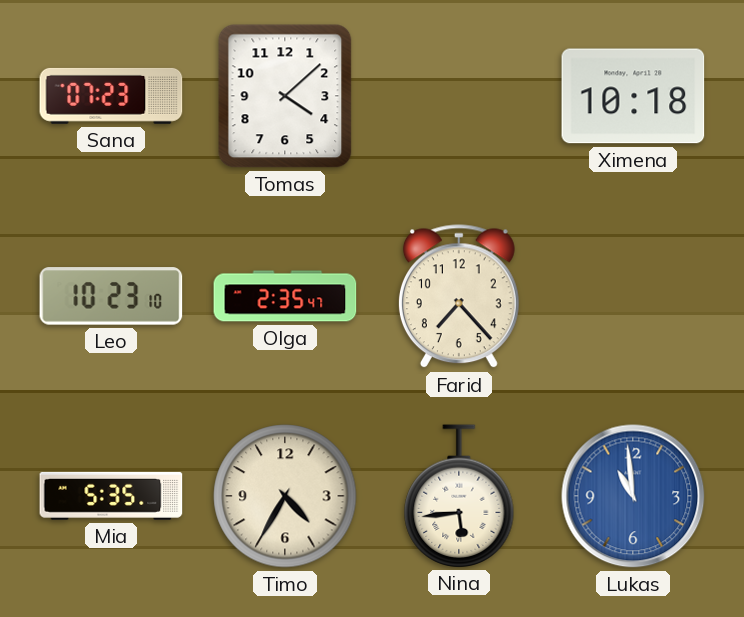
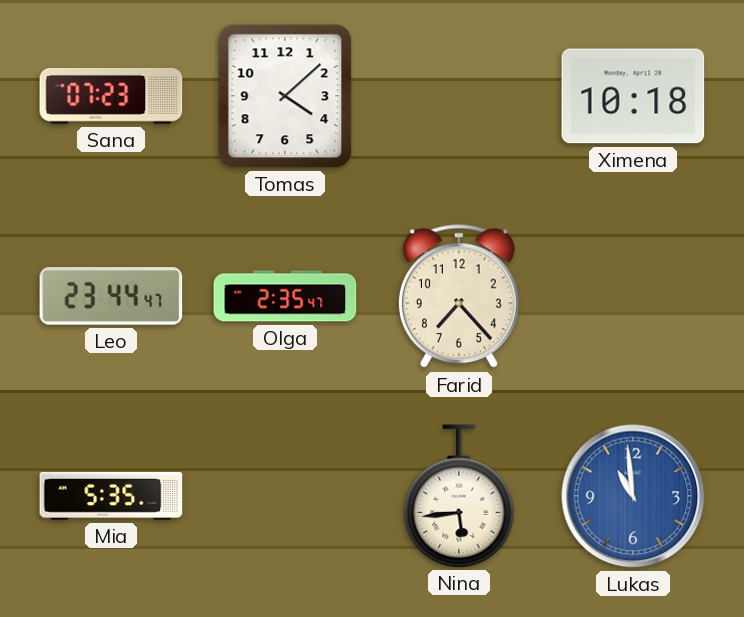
Leo: 10:23 -> 23:44
Timo: 4:35 -> none
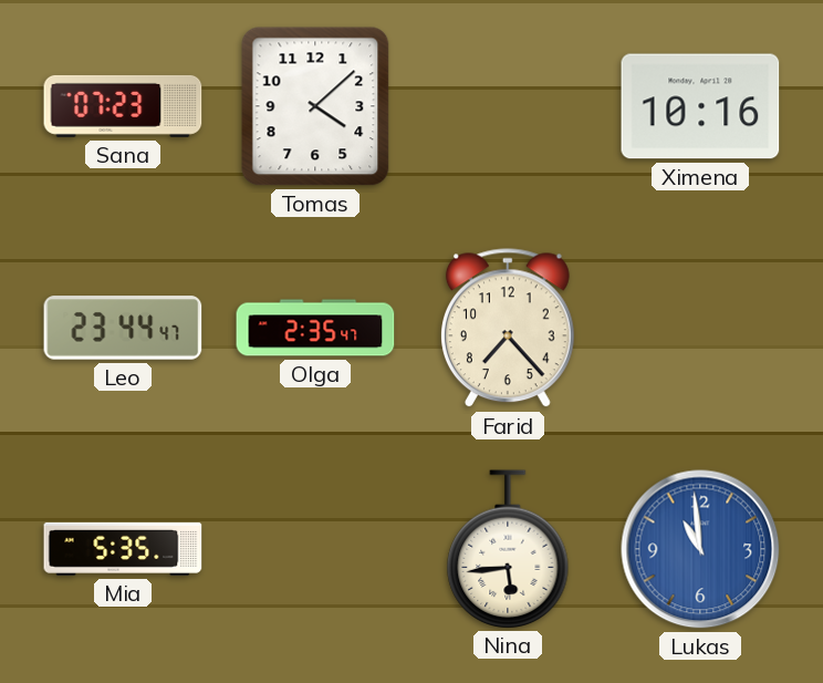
Ximena: 10:18 -> 10:16
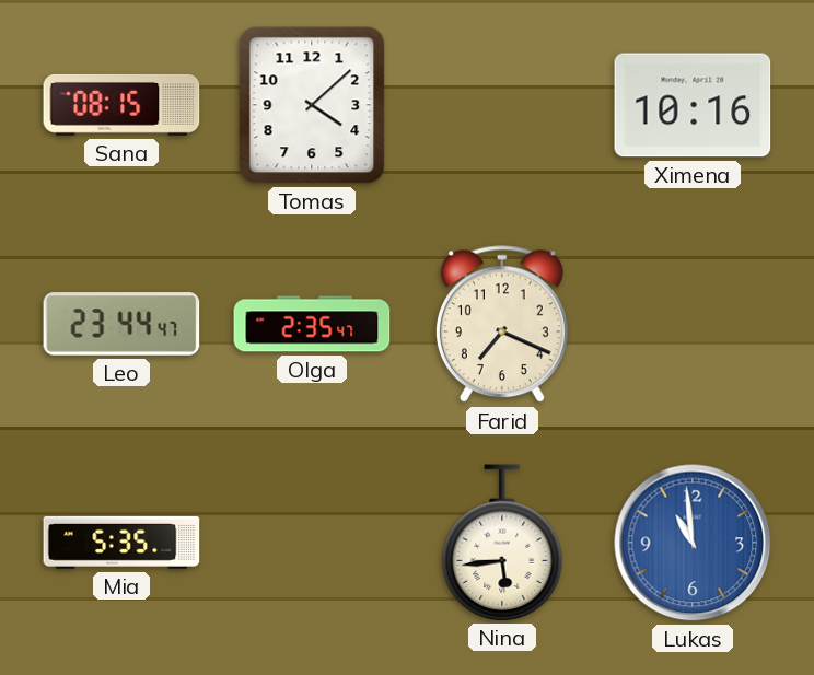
Sana: 07:23 -> 08:15
Farid: 7:23 -> 7:19
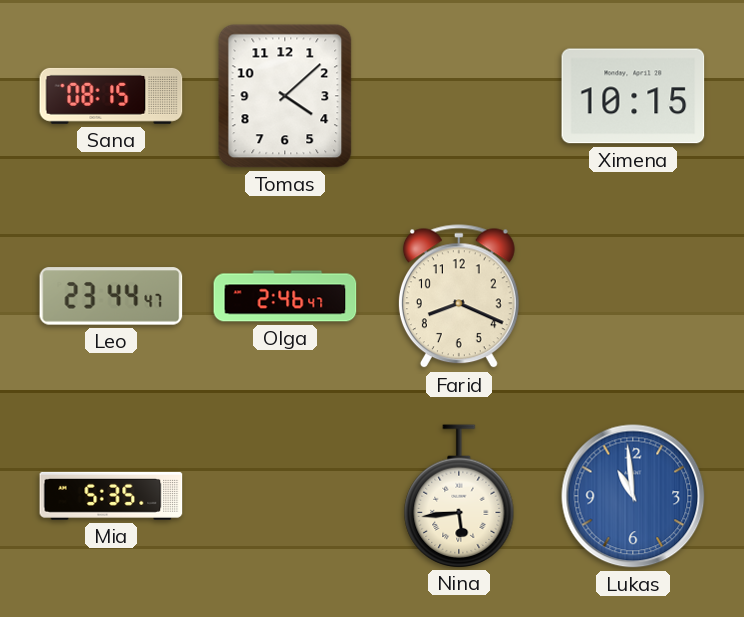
Ximena: 10:16 -> 10:15
Olga: 2:35 -> 2:46
Farid: 7:19 -> 8:19
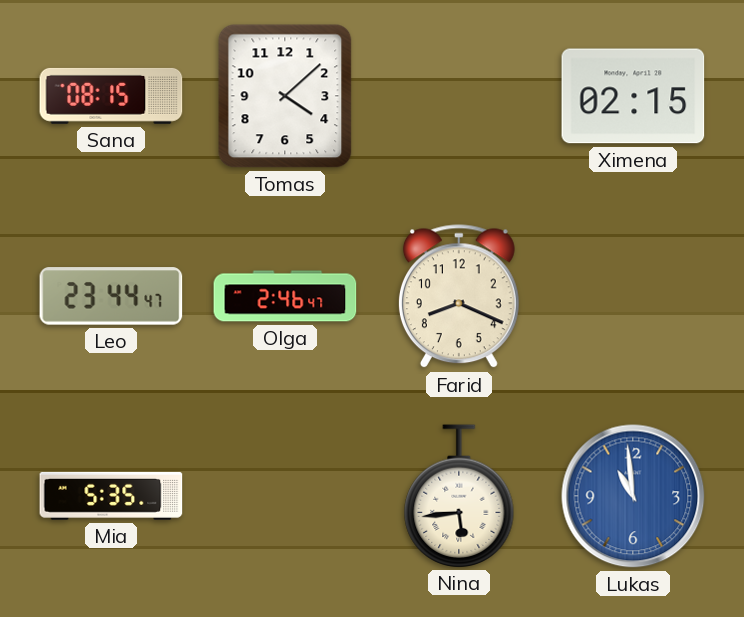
Ximena: 10:15 -> 02:15
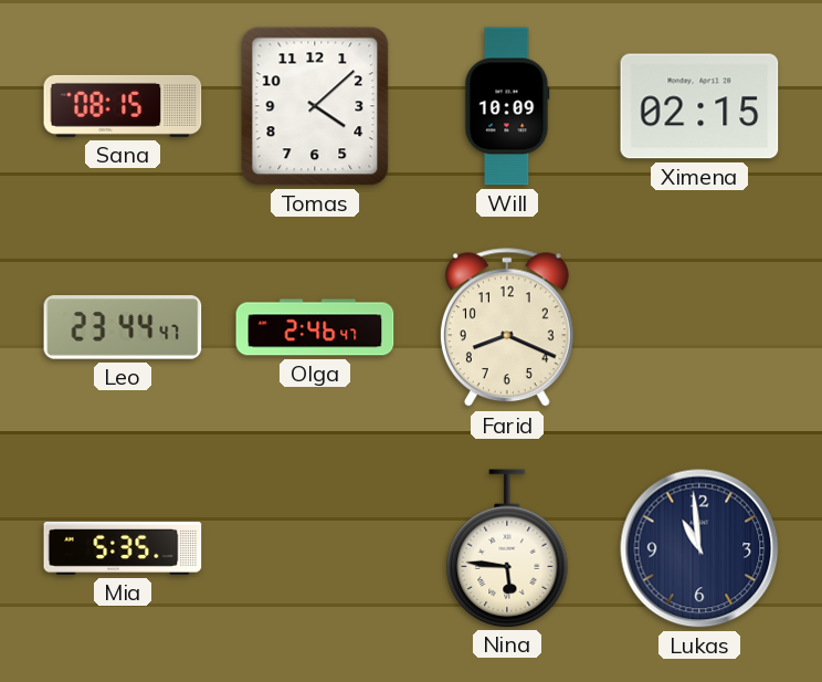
Will: none -> 10:09
Nina: 5:44 -> 5:46
Lukas dial: blue -> navy
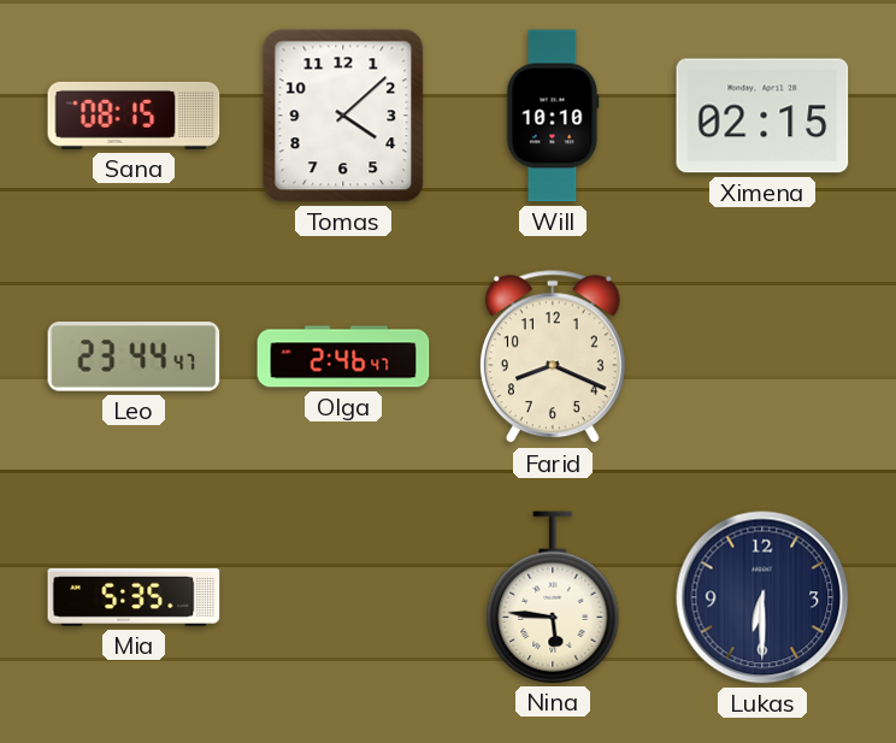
Will: 10:09 -> 10:10
Lukas: 10:59 -> 6:30
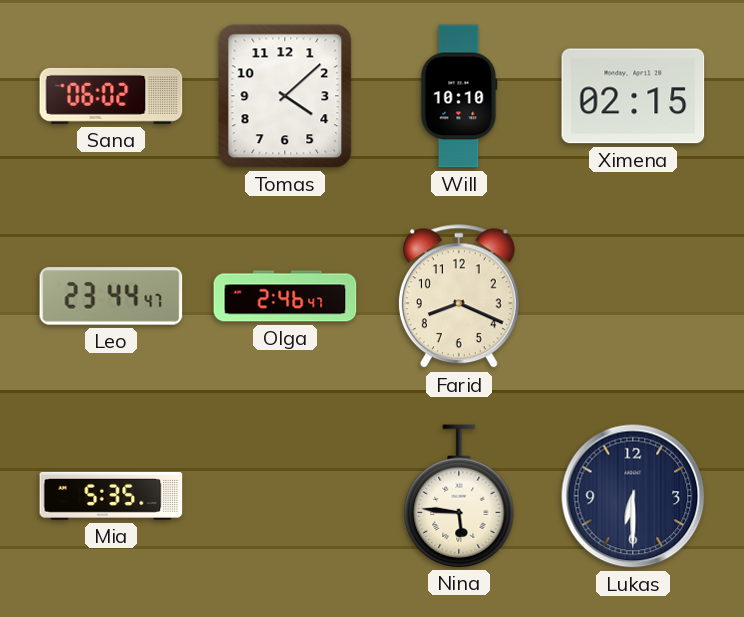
Sana: 08:15 -> 06:02
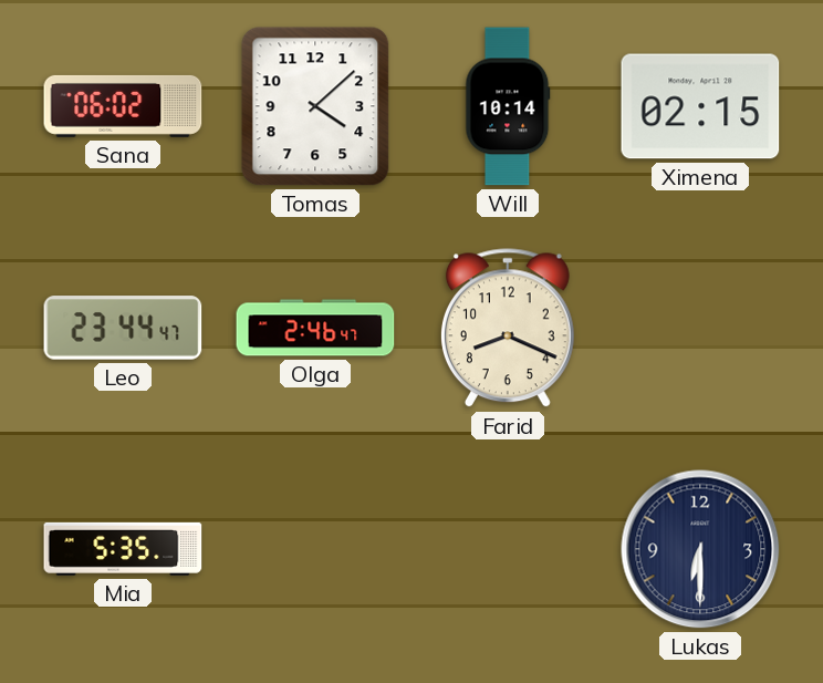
Will: 10:10 -> 10:14
Nina: 5:46 -> none
